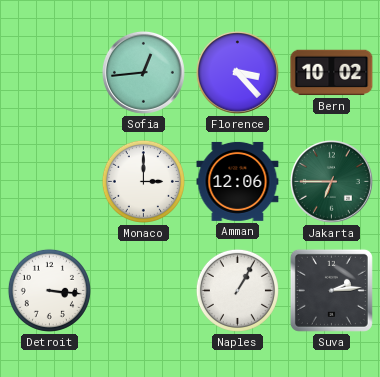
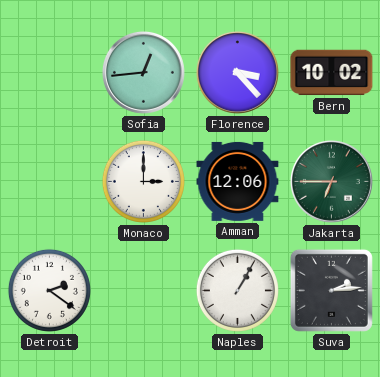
Detroit: 3:16 -> 2:21
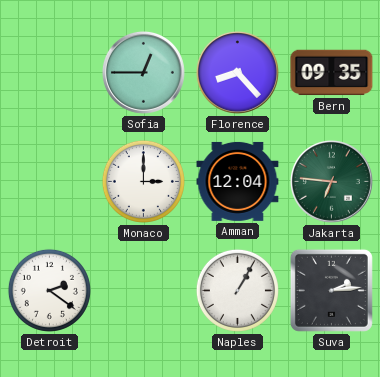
Sofia: 12:44 -> 12:45
Florence: 3:23 -> 8:23
Bern: 10:02 -> 09:35
Amman: 12:06 -> 12:04
Jakarta: 6:45 -> 6:46
